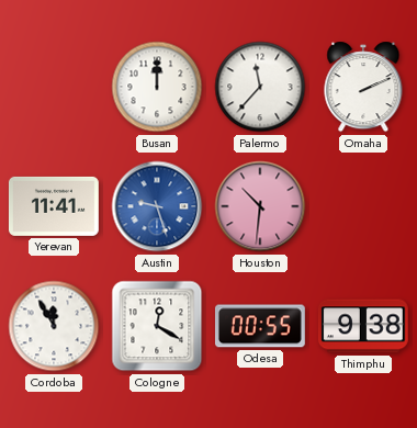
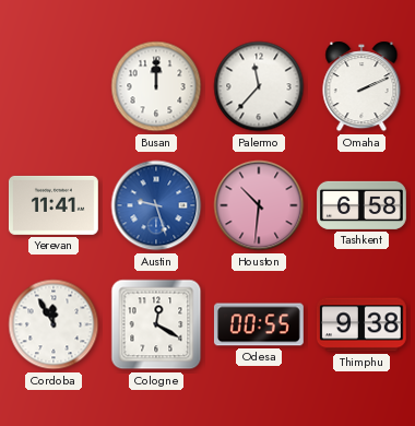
Tashkent: none -> 6:58
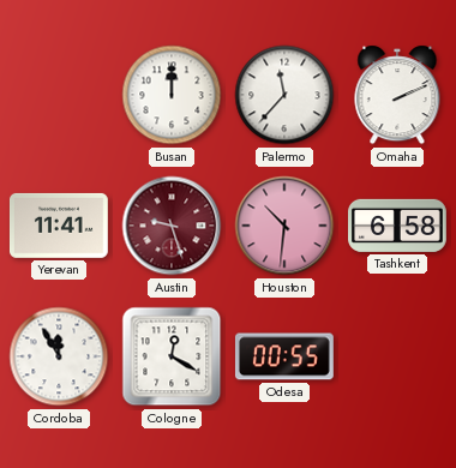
Austin dial: blue -> burgundy
Thimphu: 9:38 -> none
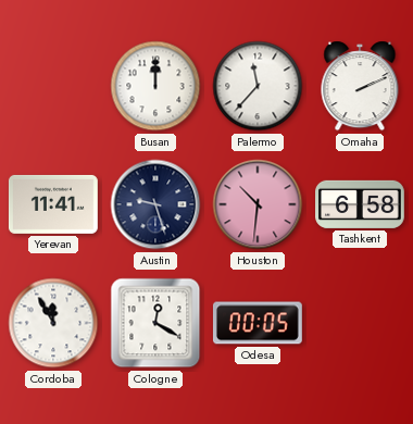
Austin dial: burgundy -> navy
Odesa: 00:55 -> 00:05
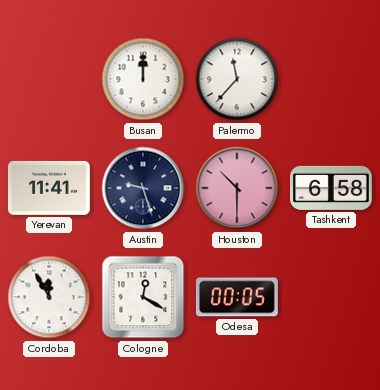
Omaha: 2:11 -> none
Houston: 10:31 -> 10:30
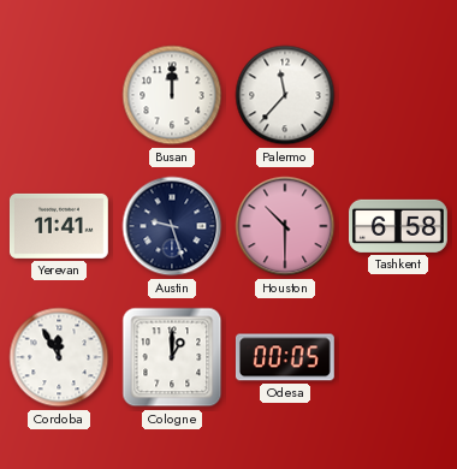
Cologne: 12:20 -> 1:00
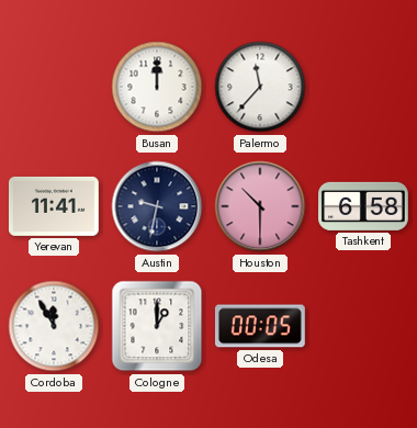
Austin: 9:27 -> 9:32
